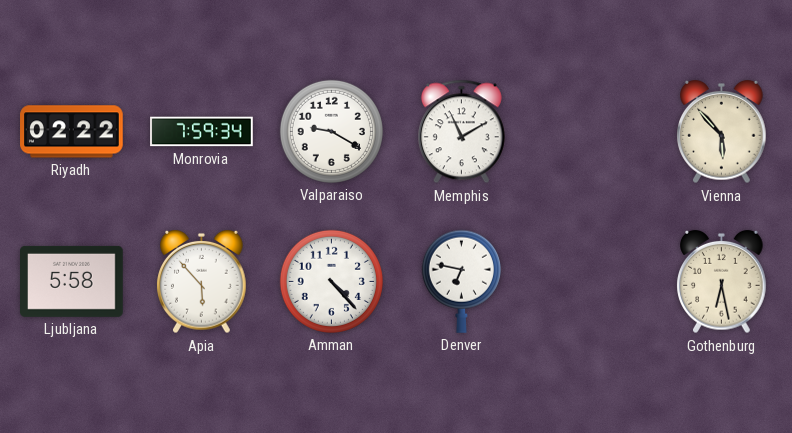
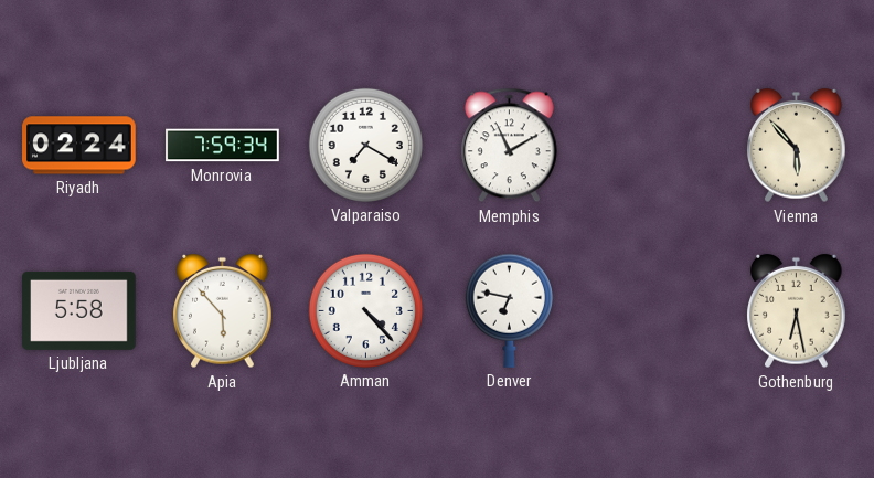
Riyadh: 02:22 -> 02:24
Valparaiso: 9:20 -> 7:20
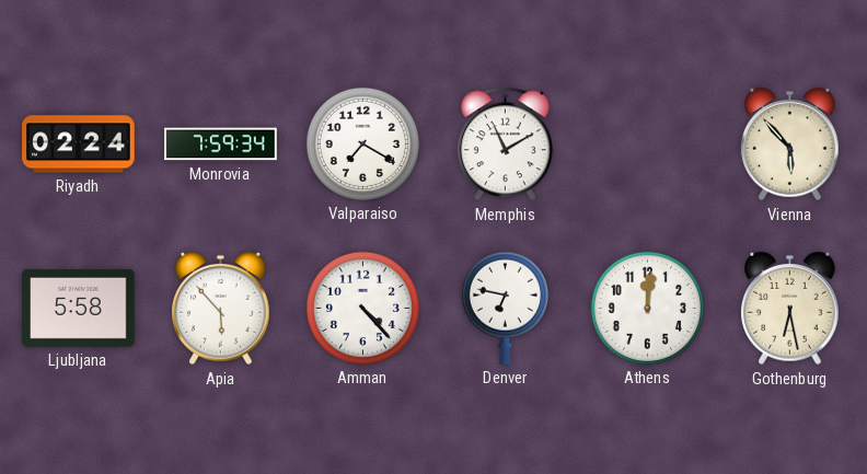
Athens: none -> 12:01
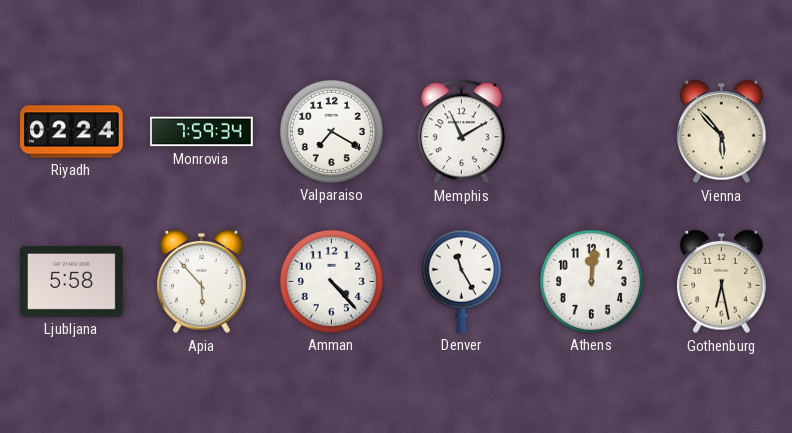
Denver: 6:47 -> 11:25
